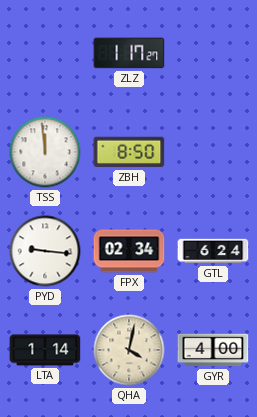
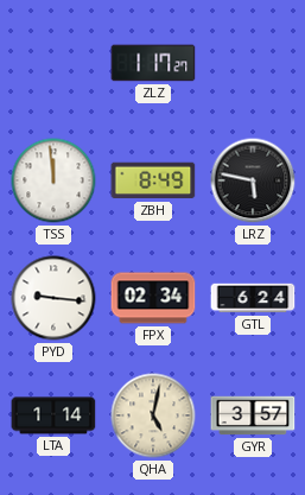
ZBH: 8:50 -> 8:49
LRZ: none -> 5:47
QHA: 4:02 -> 5:02
GYR: 4:00 -> 3:57
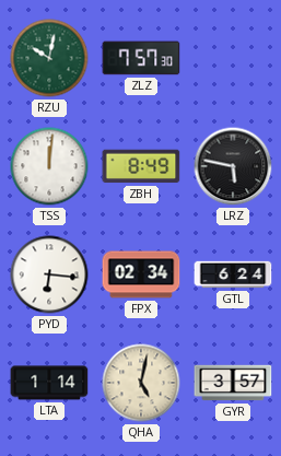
RZU: none -> 10:02
ZLZ: 1:17 -> 7:57
TSS: 11:59 -> 12:01
PYD: 9:16 -> 6:16
